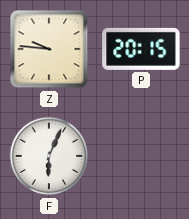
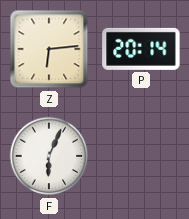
Z: 9:46 -> 6:14
P: 20:15 -> 20:14
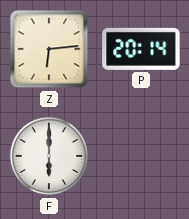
F: 6:04 -> 6:00
